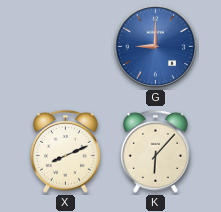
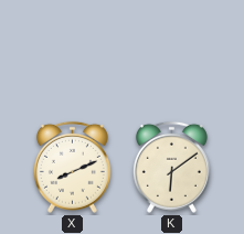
G: 9:00 -> none
K: 6:07 -> 6:09
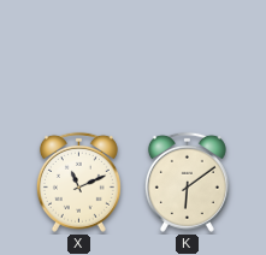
X: 8:11 -> 11:11
